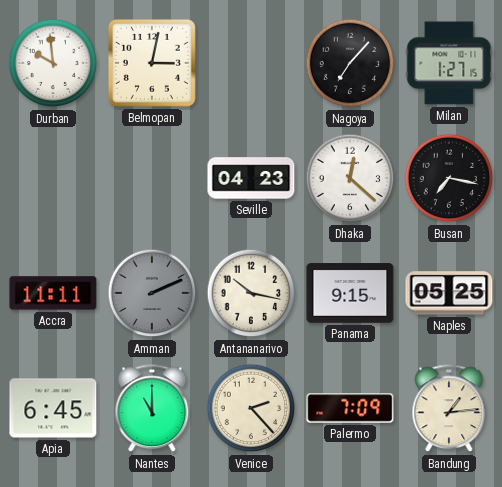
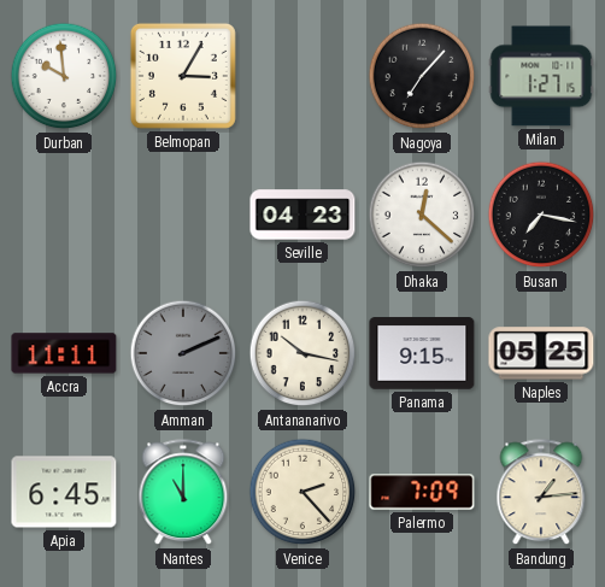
Belmopan: 3:02 -> 3:05
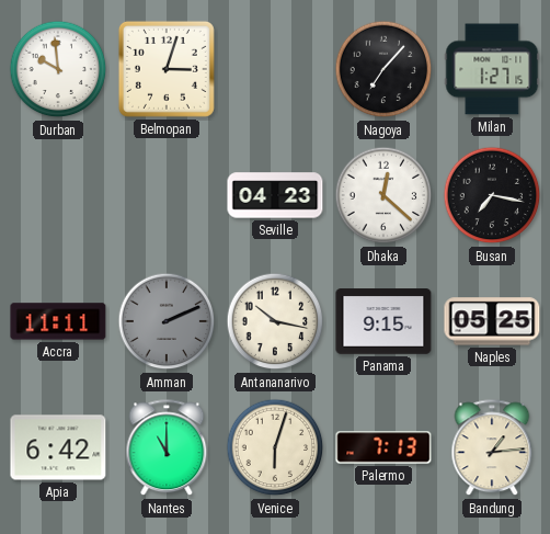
Belmopan: 3:05 -> 3:03
Apia: 6:45 -> 6:42
Venice: 2:23 -> 6:03
Palermo: 7:09 -> 7:13
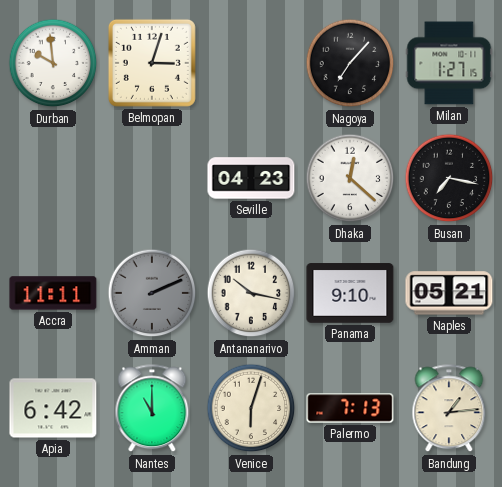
Panama: 9:15 -> 9:10
Naples: 05:25 -> 05:21
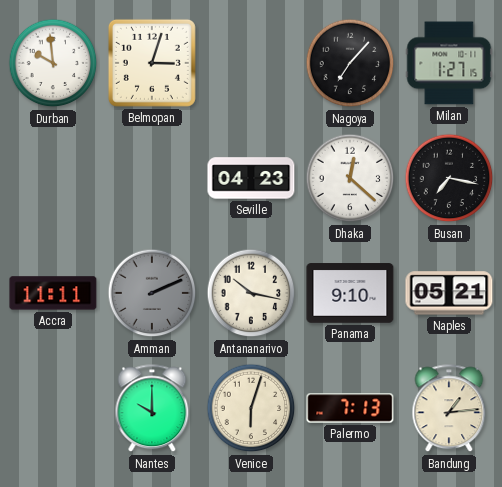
Apia: 6:42 -> none
Nantes: 11:00 -> 10:00
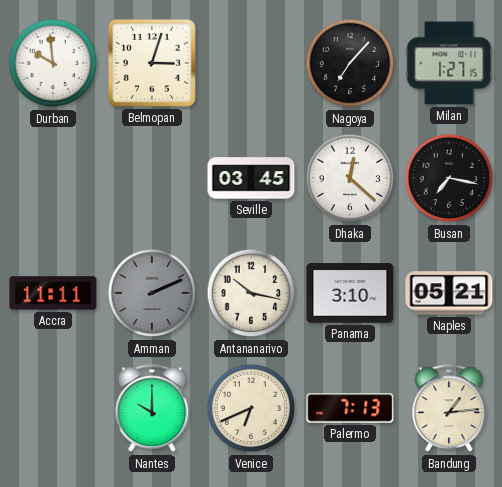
Seville: 04:23 -> 03:45
Panama: 9:10 -> 3:10
Venice: 6:03 -> 6:41
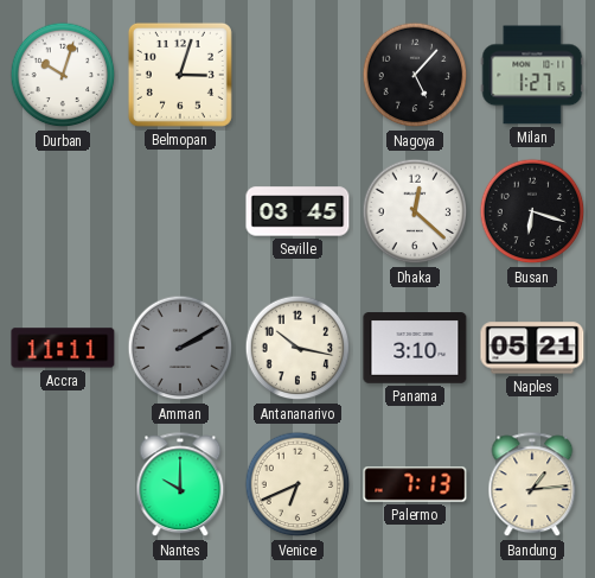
Durban: 9:59 -> 10:03
Nagoya: 7:07 -> 5:07
Busan: 7:17 -> 6:18
Amman: 2:11 -> 2:10
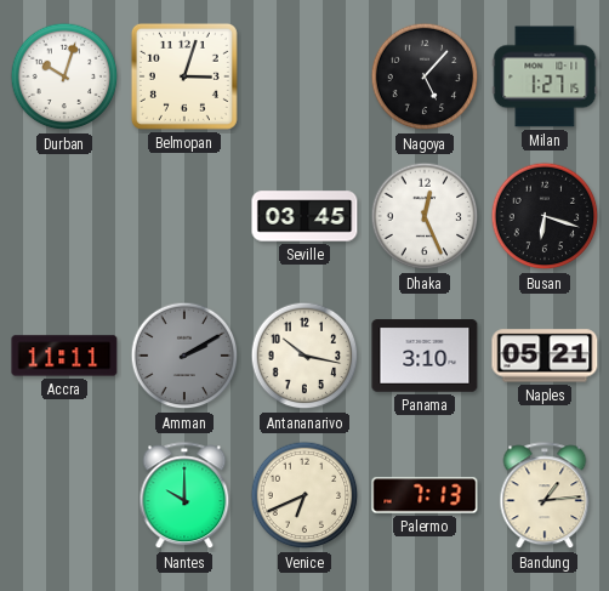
Dhaka: 12:22 -> 12:26
